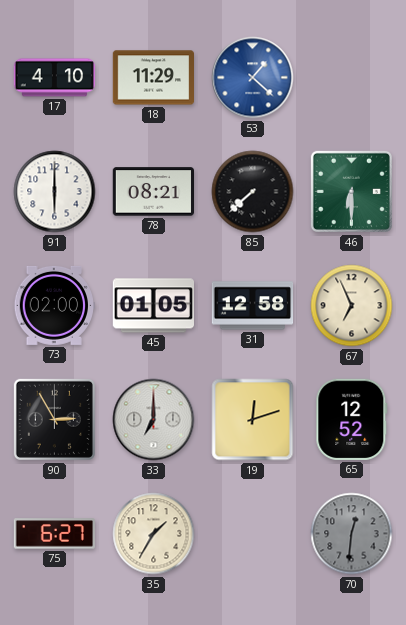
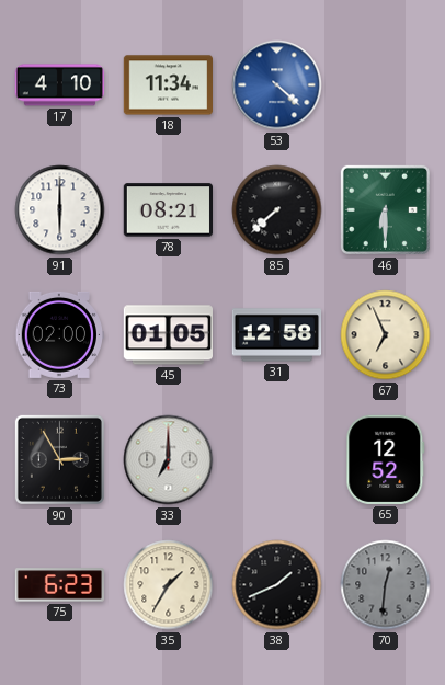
18: 11:29 -> 11:34
53: 1:22 -> 4:22
19: 12:12 -> none
75: 6:27 -> 6:23
38: none -> 1:41
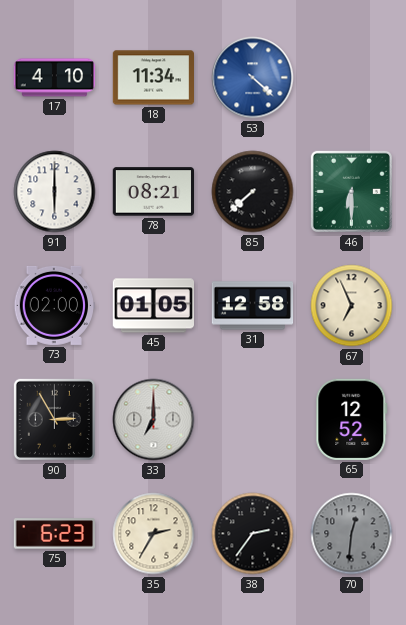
35: 1:35 -> 2:35
38: 1:41 -> 2:36
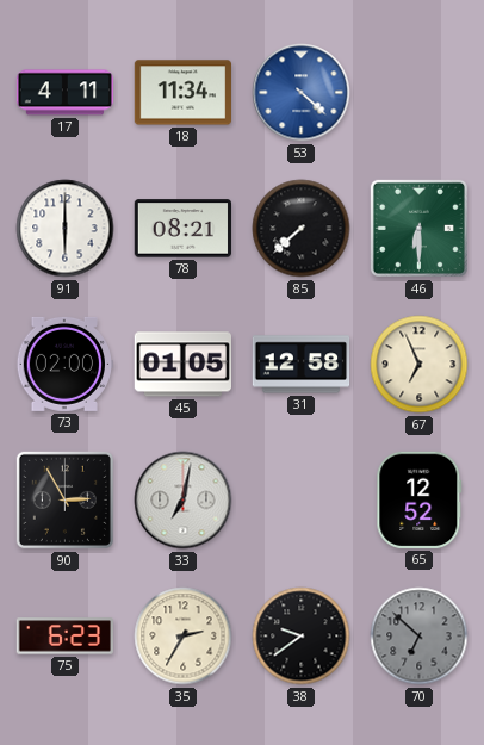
17: 4:10 -> 4:11
33: 7:00 -> 7:02
38: 2:36 -> 9:39
70: 12:31 -> 6:52
